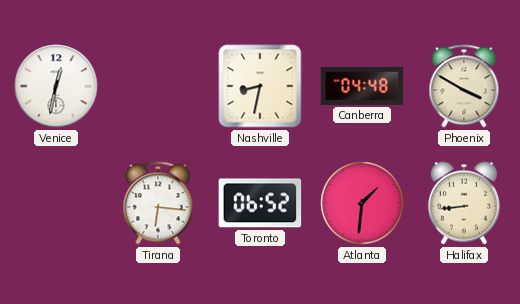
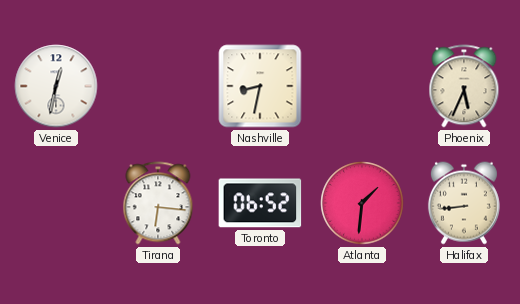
Canberra: 04:48 -> none
Phoenix: 3:50 -> 5:34
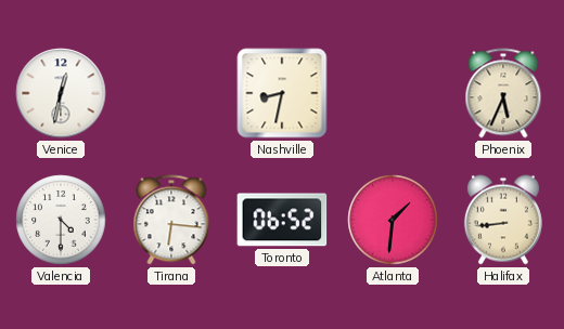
Valencia: none -> 4:30
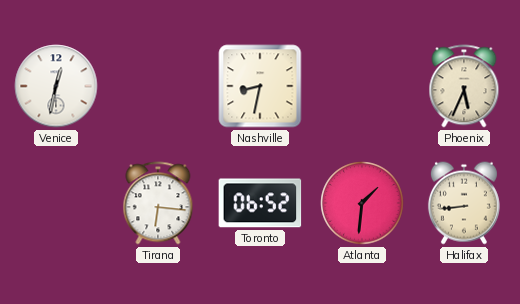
Valencia: 4:30 -> none
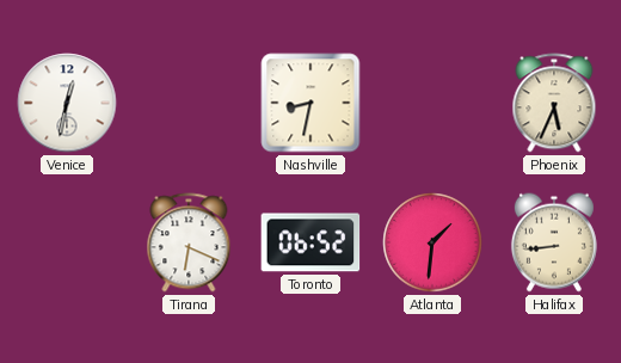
Tirana: 6:16 -> 6:19
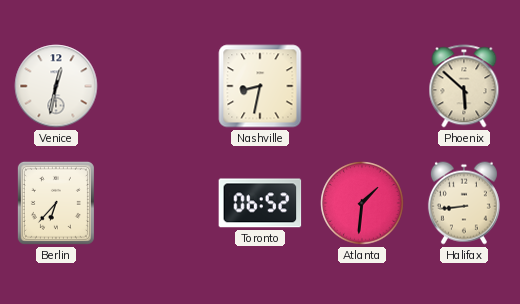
Phoenix: 5:34 -> 5:52
Berlin: none -> 6:37
Tirana: 6:19 -> none
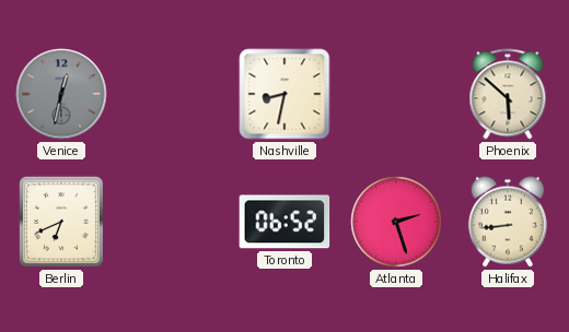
Venice dial: white -> grey
Berlin: 6:37 -> 6:41
Atlanta: 1:31 -> 2:27
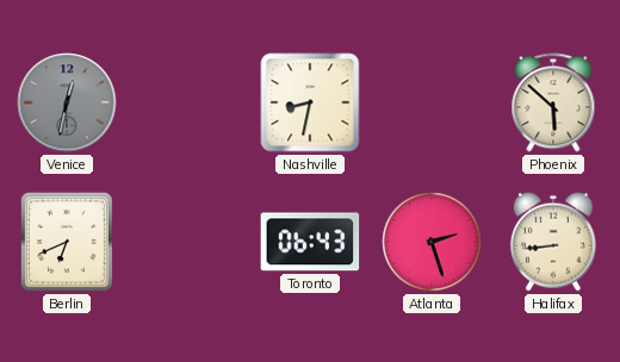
Toronto: 06:52 -> 06:43
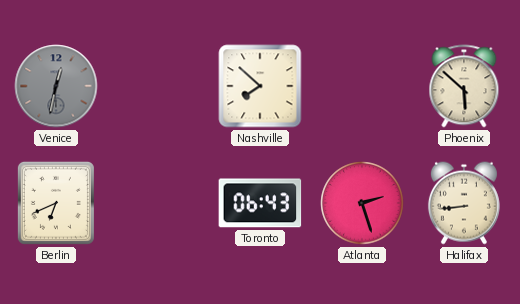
Nashville: 8:32 -> 7:52
